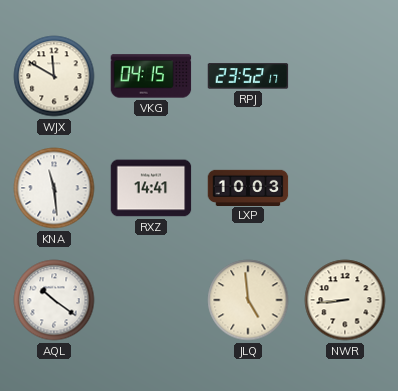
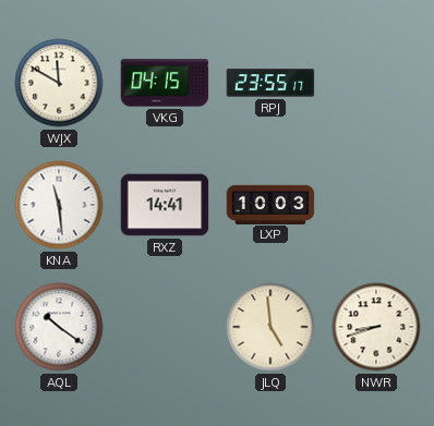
RPJ: 23:52 -> 23:55
NWR: 8:44 -> 8:42
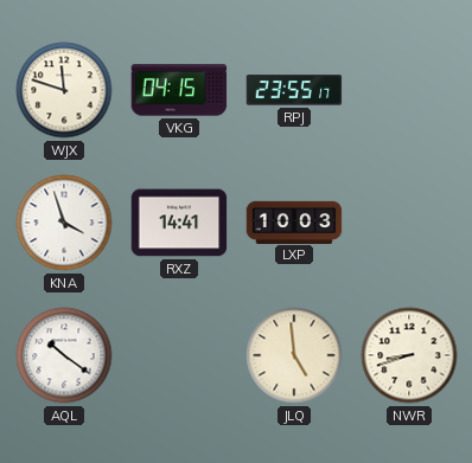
WJX: 11:50 -> 11:48
KNA: 11:29 -> 3:57
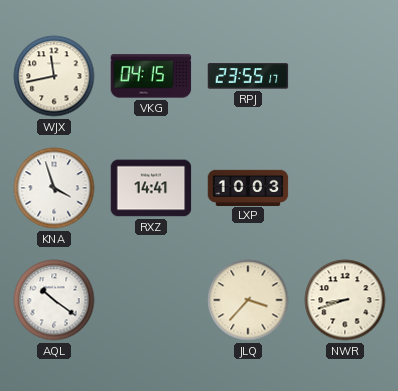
WJX: 11:48 -> 11:43
JLQ: 4:59 -> 3:37
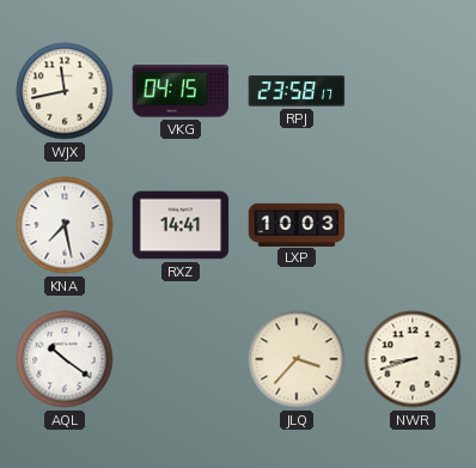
RPJ: 23:55 -> 23:58
KNA: 3:57 -> 7:28
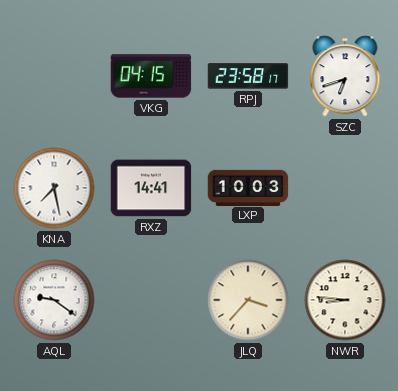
WJX: 11:43 -> none
SZC: none -> 6:42
AQL: 10:21 -> 9:21
NWR: 8:42 -> 8:46
